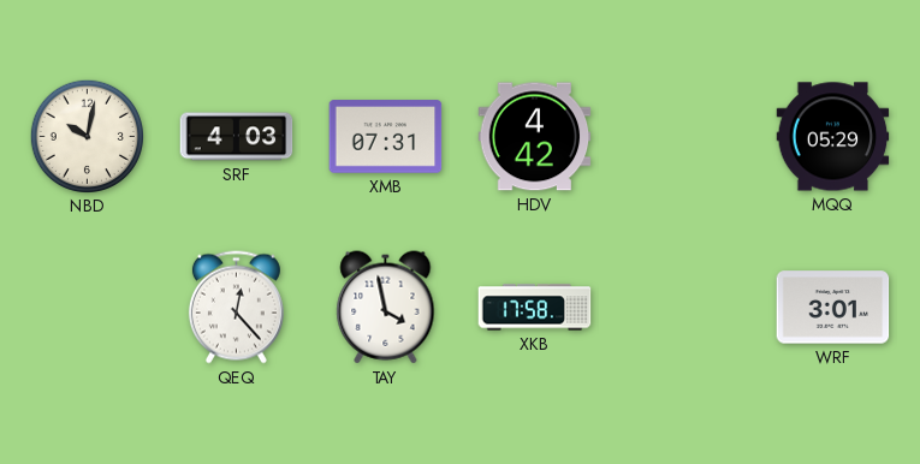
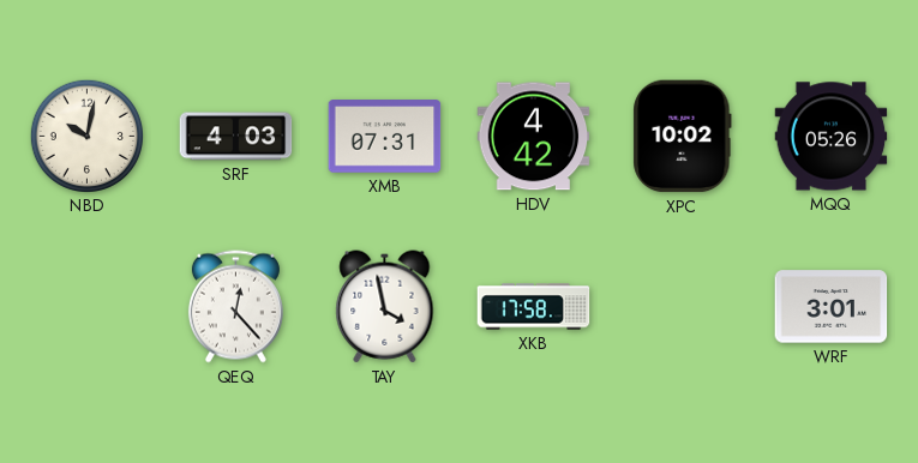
XPC: none -> 10:02
MQQ: 05:29 -> 05:26
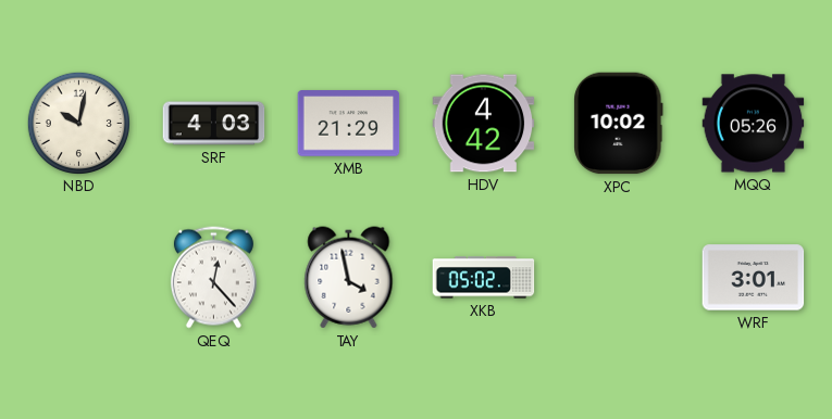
XMB: 07:31 -> 21:29
XKB: 17:58 -> 05:02
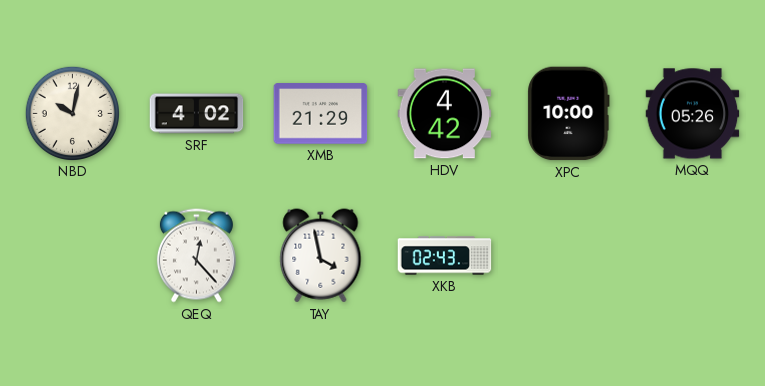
SRF: 4:03 -> 4:02
XPC: 10:02 -> 10:00
XKB: 05:02 -> 02:43
WRF: 3:01 -> none
